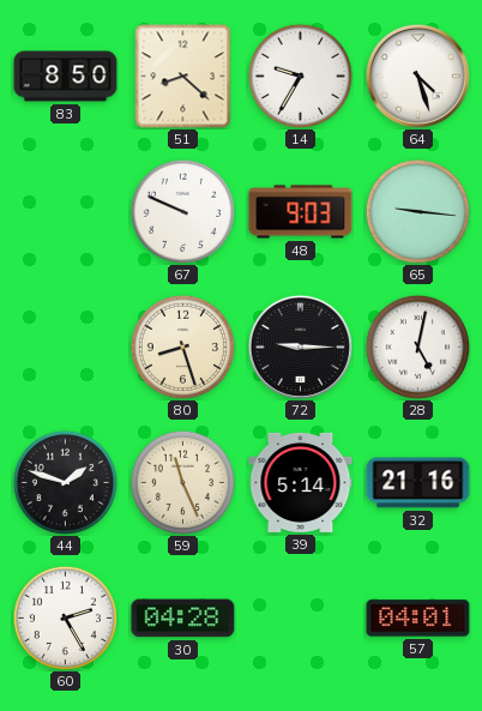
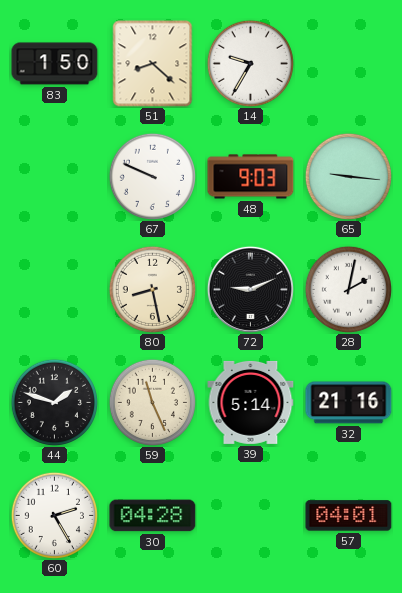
83: 8:50 -> 1:50
64: 4:27 -> none
80: 8:27 -> 8:28
72: 9:15 -> 9:11
28: 5:02 -> 2:02
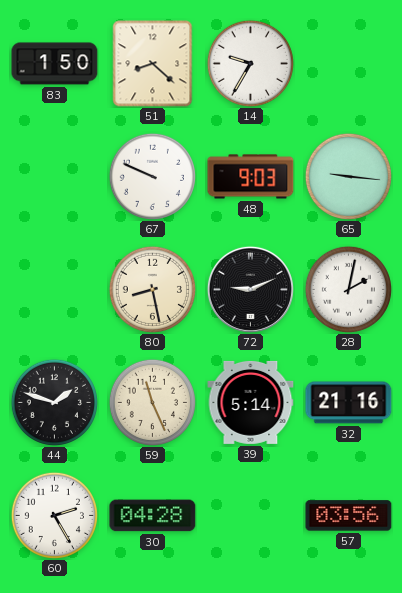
57: 04:01 -> 03:56
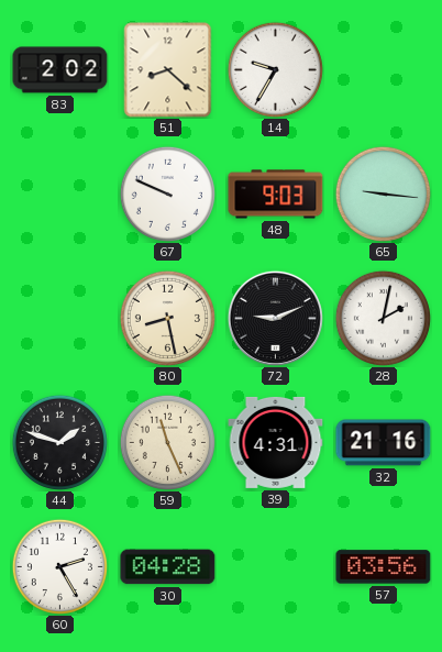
83: 1:50 -> 2:02
39: 5:14 -> 4:31
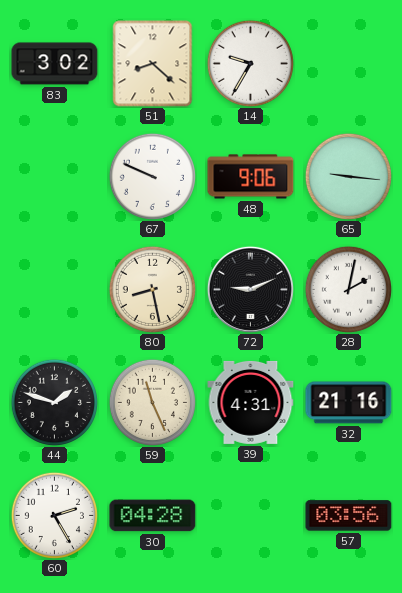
83: 2:02 -> 3:02
48: 9:03 -> 9:06
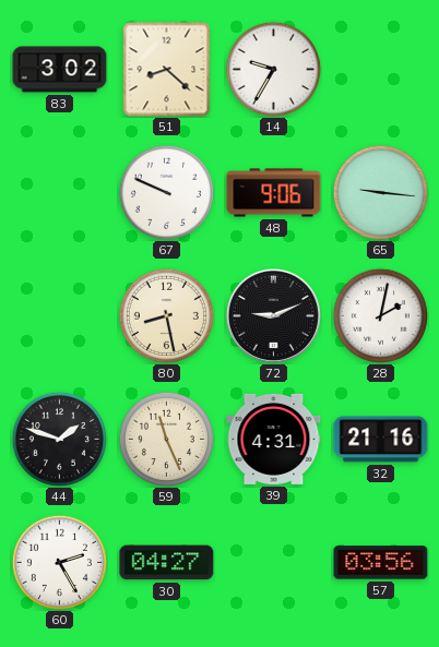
30: 04:28 -> 04:27
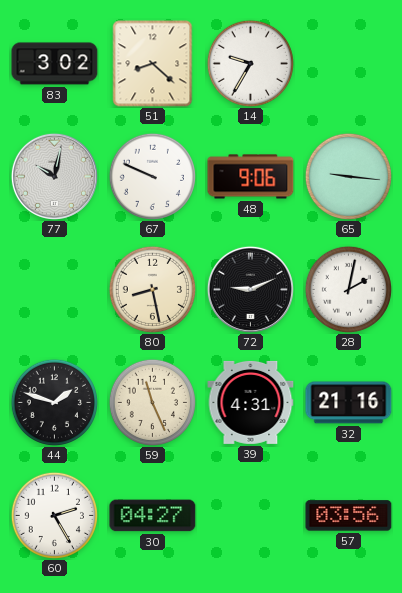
77: none -> 10:02
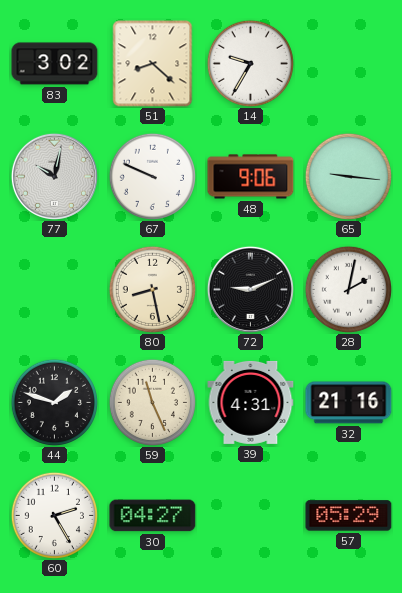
57: 03:56 -> 05:29
